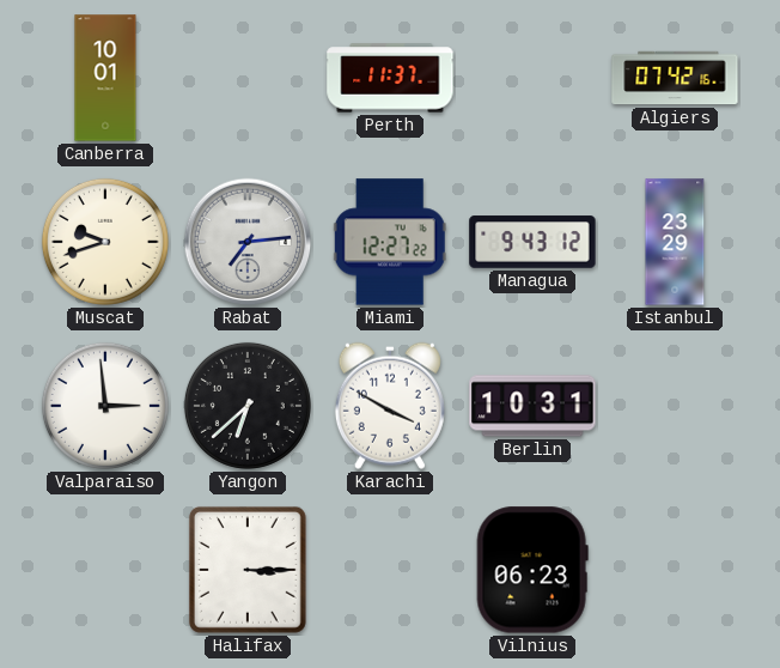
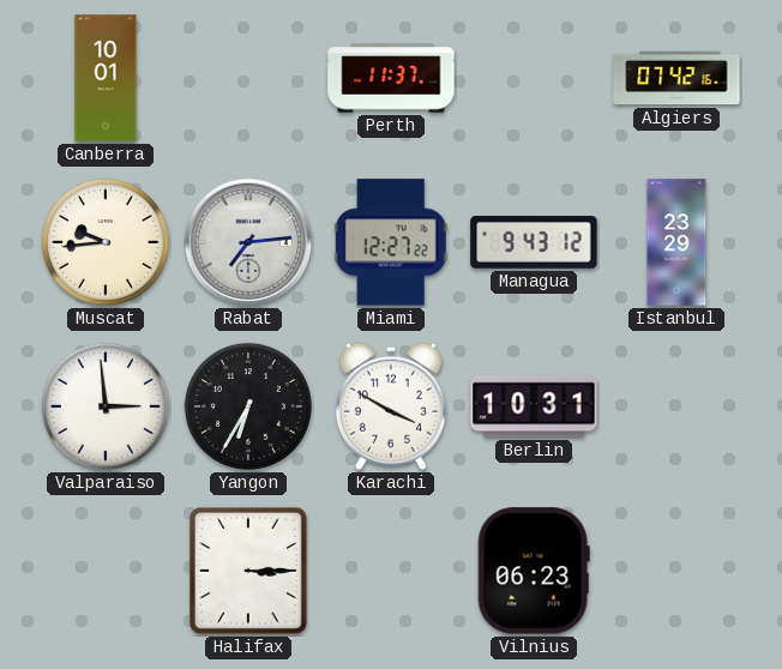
Muscat: 9:42 -> 9:44
Yangon: 6:38 -> 6:35
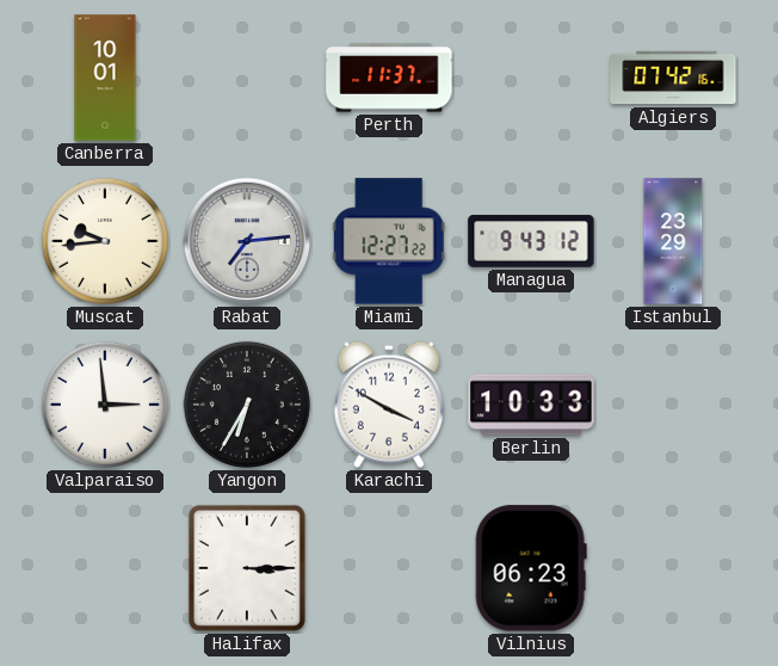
Berlin: 10:31 -> 10:33
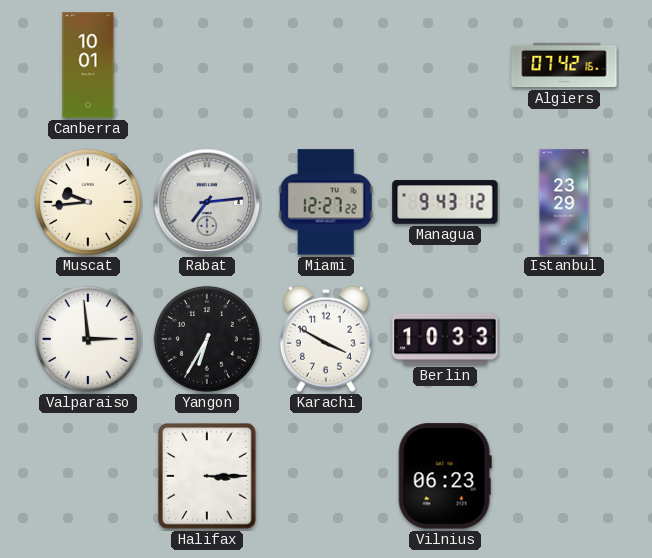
Perth: 11:37 -> none
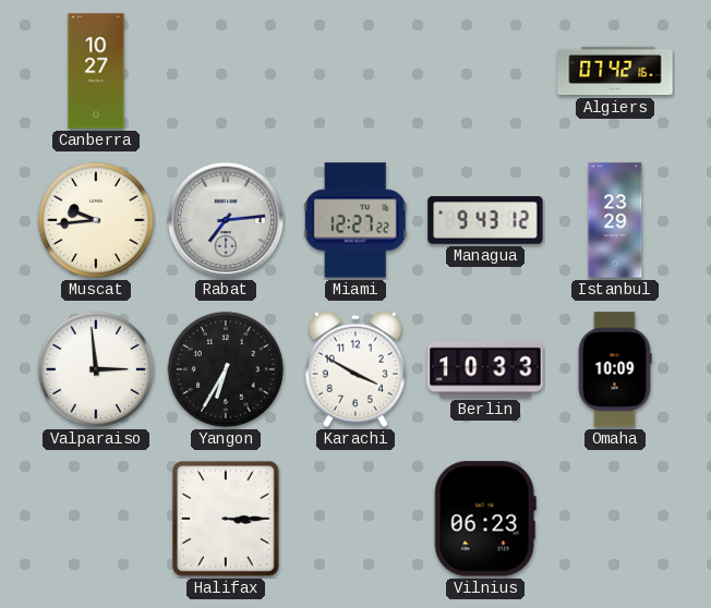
Canberra: 10:01 -> 10:27
Omaha: none -> 10:09
